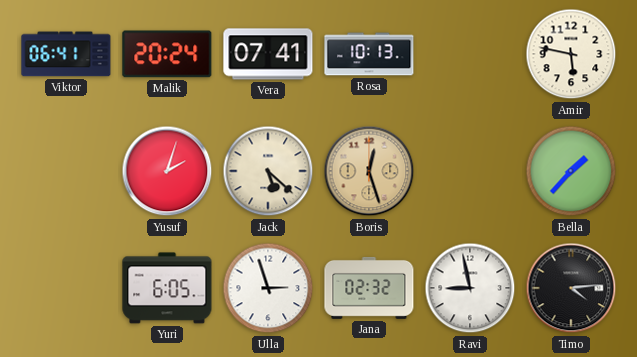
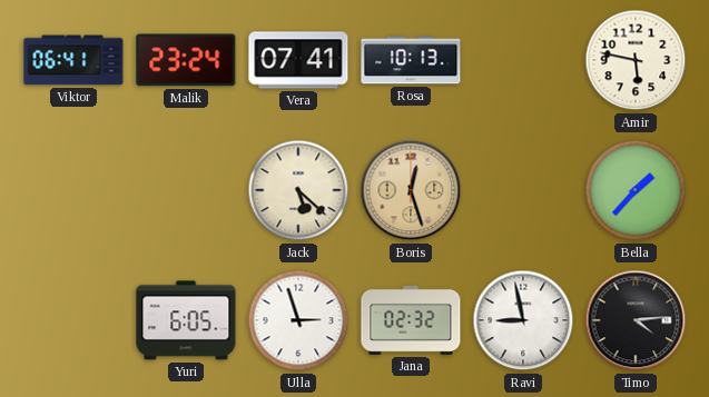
Malik: 20:24 -> 23:24
Yusuf: 2:03 -> none
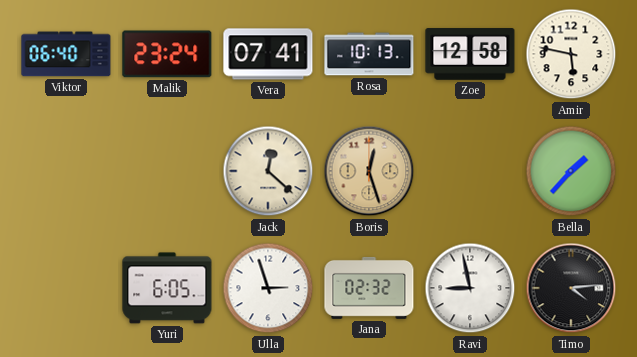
Viktor: 06:41 -> 06:40
Zoe: none -> 12:58
Jack: 5:22 -> 12:22
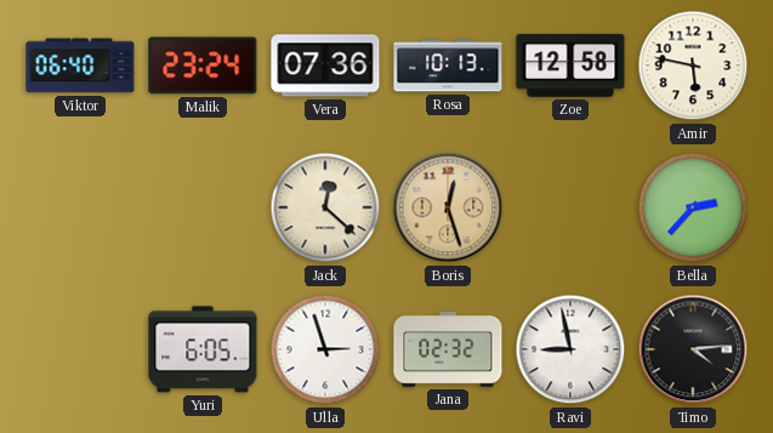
Vera: 07:41 -> 07:36
Bella: 1:37 -> 2:37
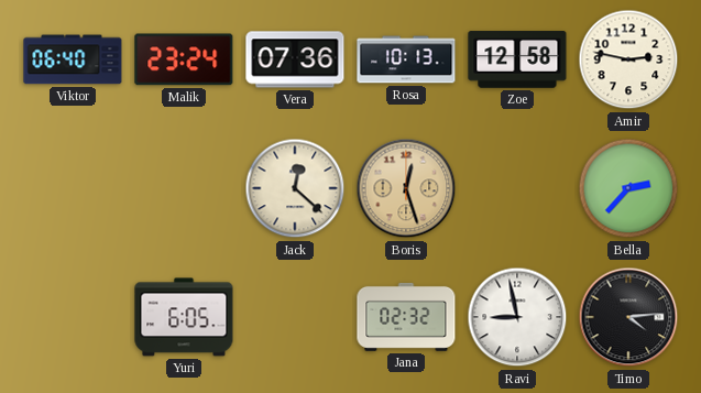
Amir: 5:47 -> 2:47
Ulla: 2:57 -> none
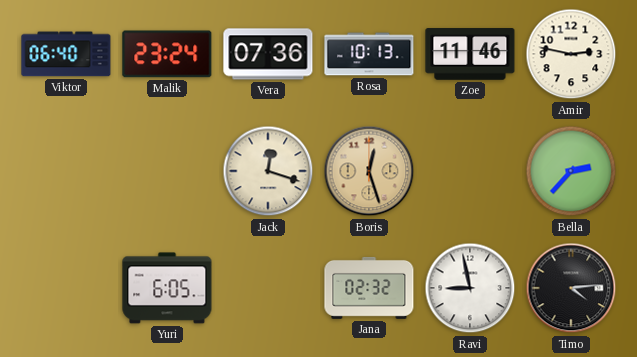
Zoe: 12:58 -> 11:46
Jack: 12:22 -> 12:18
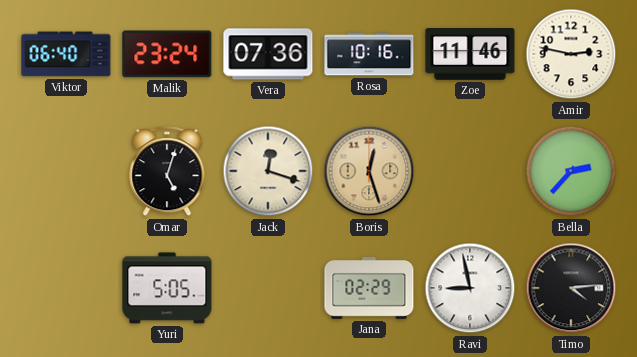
Rosa: 10:13 -> 10:16
Omar: none -> 5:03
Yuri: 6:05 -> 5:05
Jana: 02:32 -> 02:29
